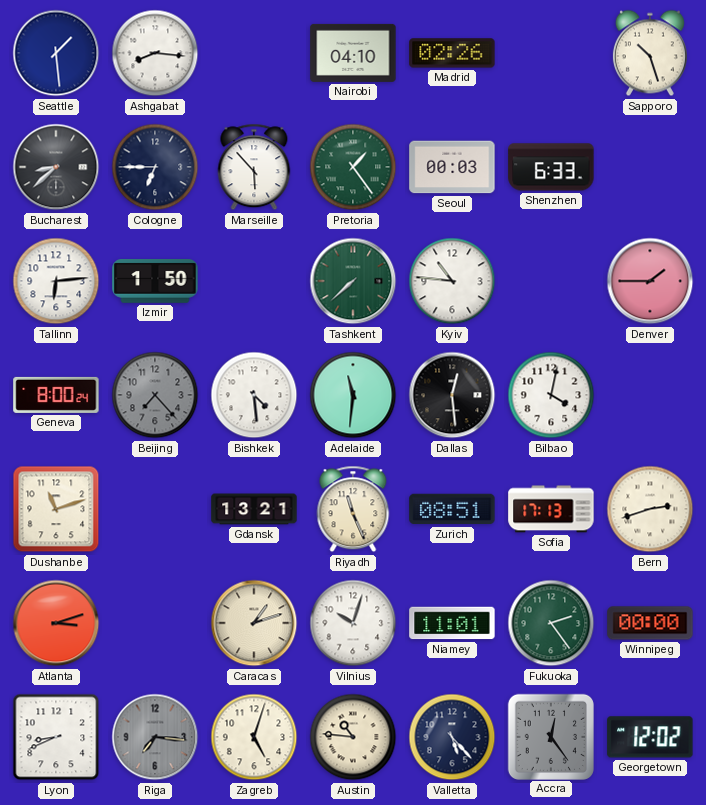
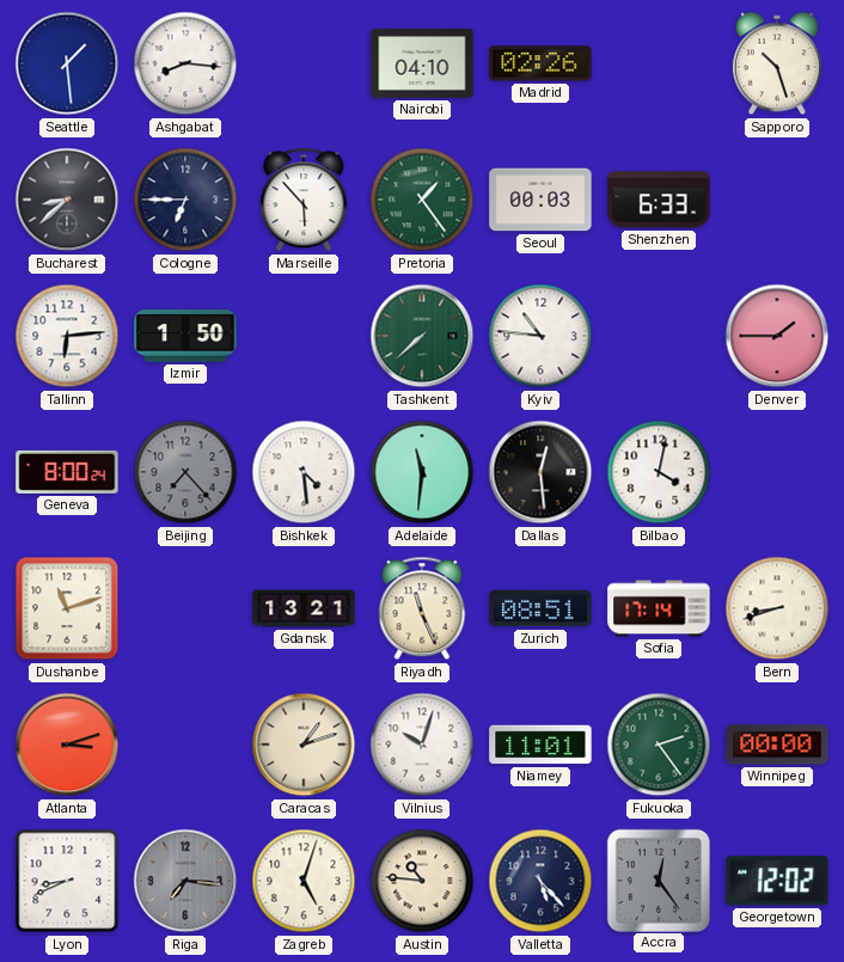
Sofia: 17:13 -> 17:14
Bern: 2:42 -> 8:42
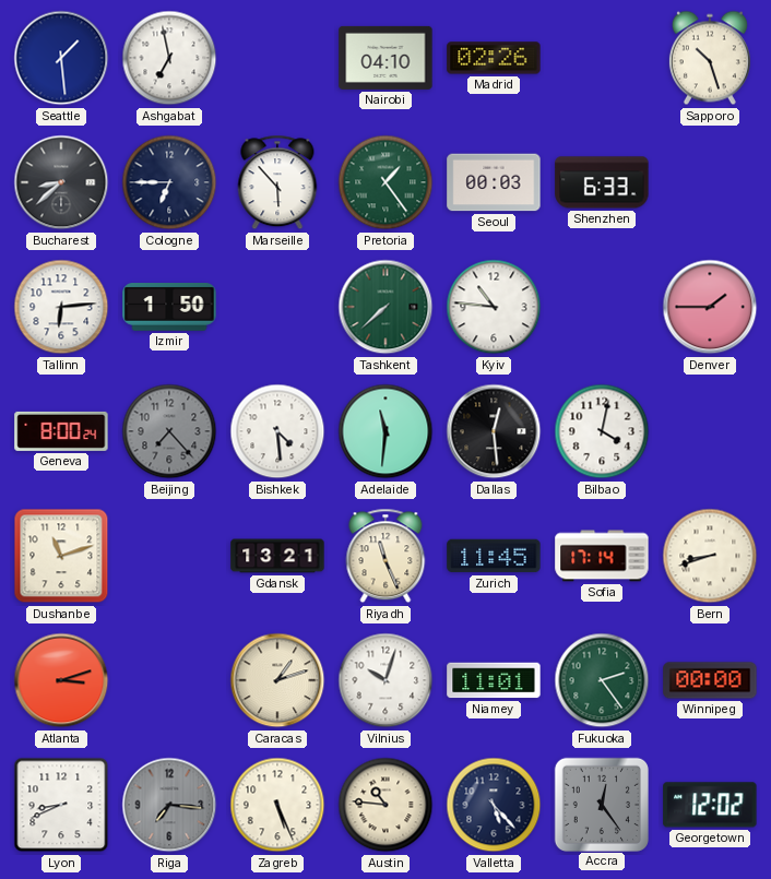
Ashgabat: 8:16 -> 6:58
Zurich: 08:51 -> 11:45
Zagreb: 5:03 -> 5:26
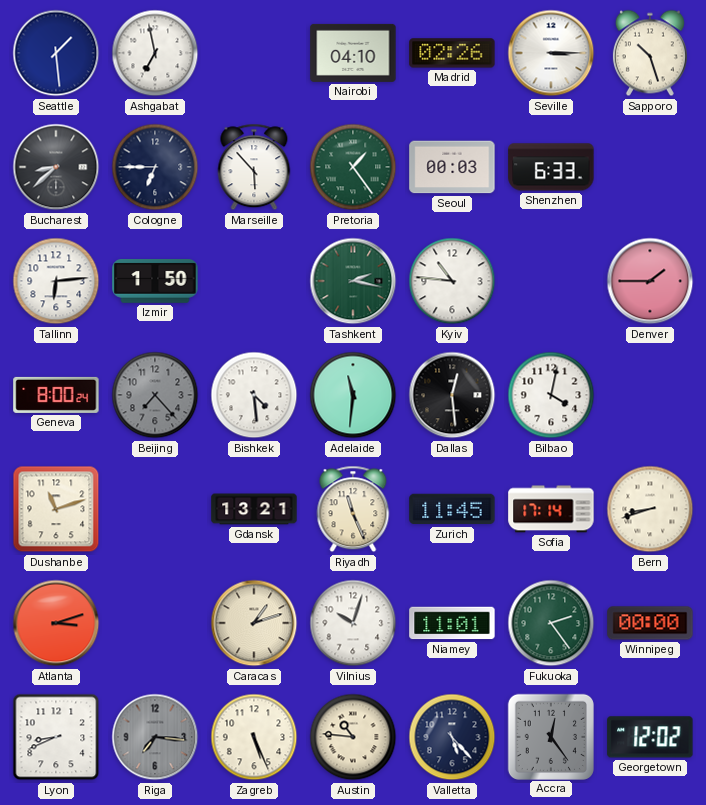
Seville: none -> 3:15
Tashkent: 7:38 -> 2:17
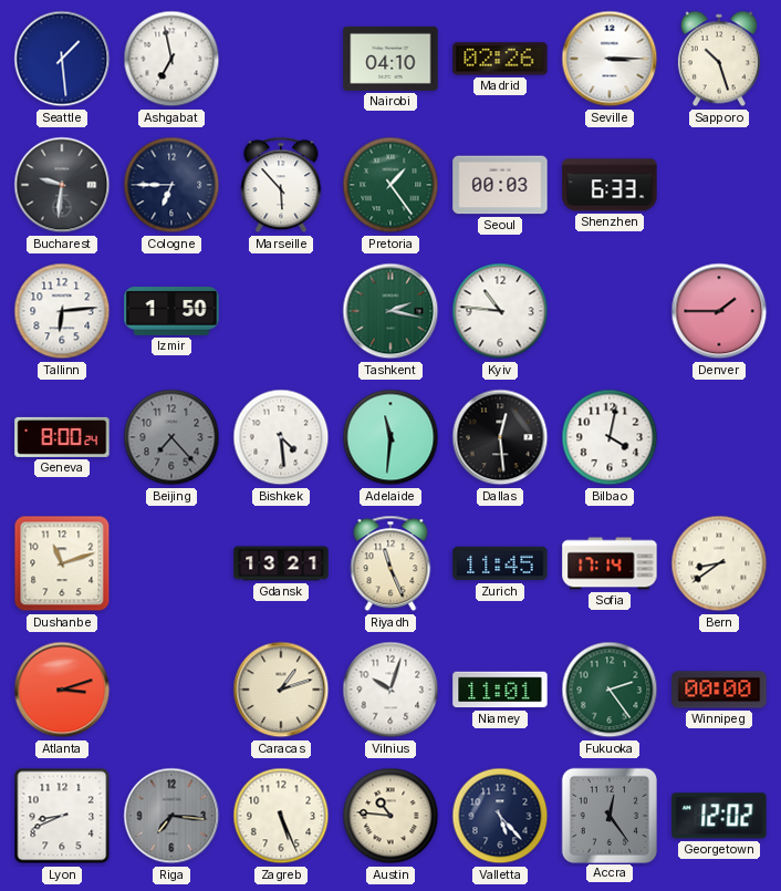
Bucharest: 8:38 -> 9:31
Bern: 8:42 -> 8:39
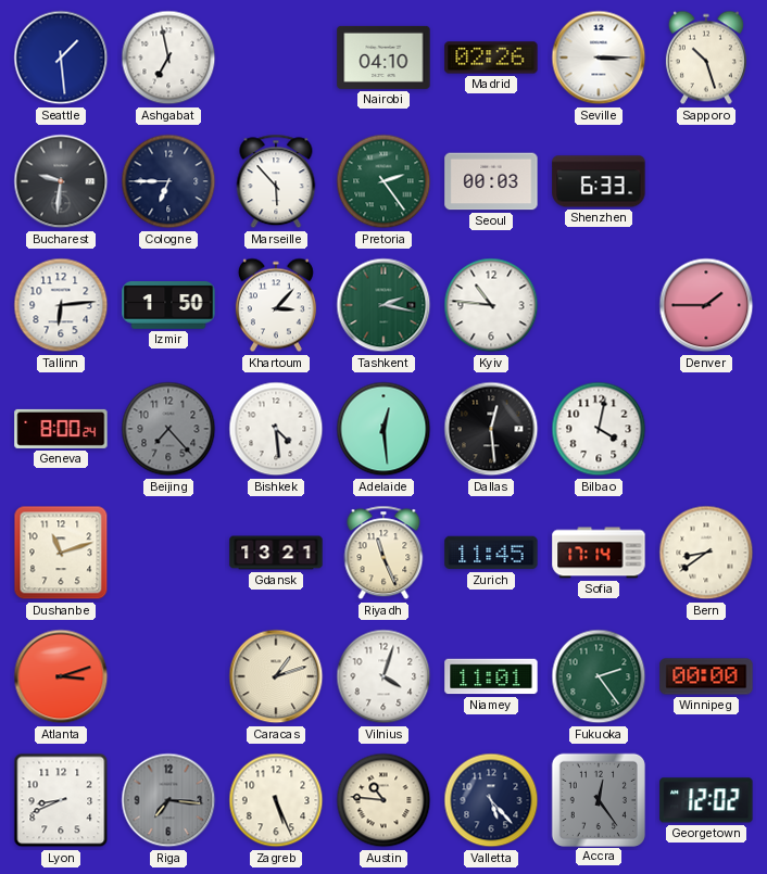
Pretoria: 1:24 -> 2:24
Khartoum: none -> 3:07
Adelaide: 11:31 -> 12:29
Vilnius: 10:03 -> 4:03
